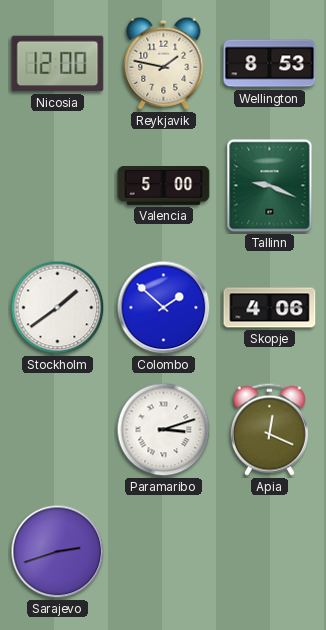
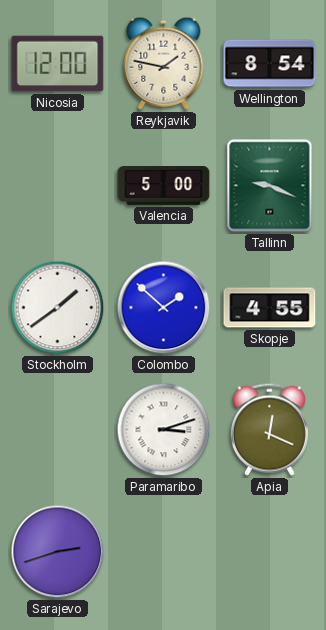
Wellington: 8:53 -> 8:54
Skopje: 4:06 -> 4:55
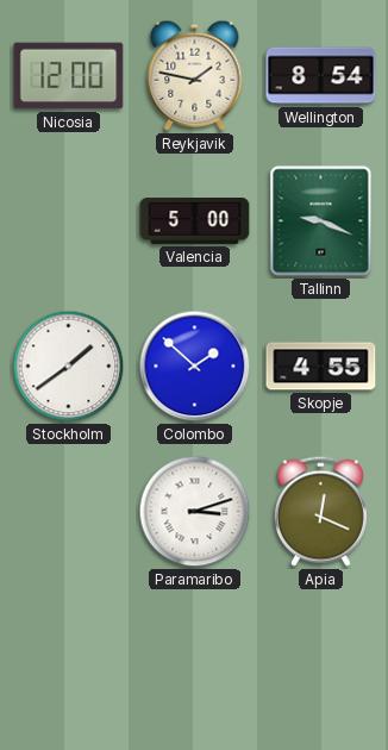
Sarajevo: 2:42 -> none
